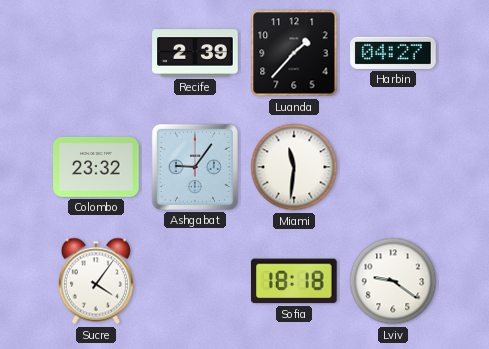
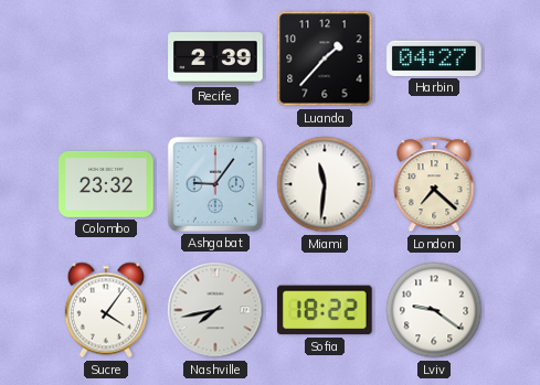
London: none -> 7:22
Nashville: none -> 7:43
Sofia: 18:18 -> 18:22
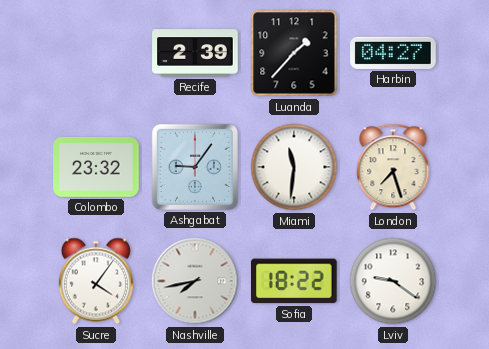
London: 7:22 -> 7:27
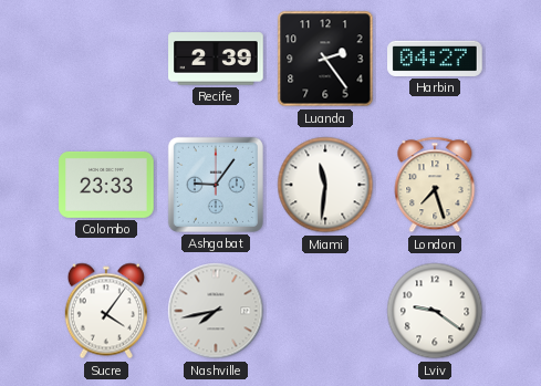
Luanda: 1:37 -> 2:24
Colombo: 23:32 -> 23:33
Sofia: 18:22 -> none
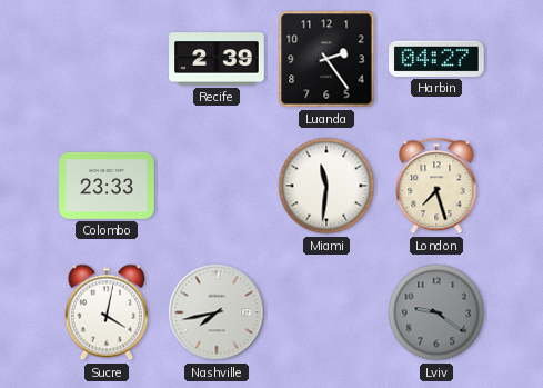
Ashgabat: 9:06 -> none
Sucre: 4:06 -> 4:02
Lviv dial: white -> grey
